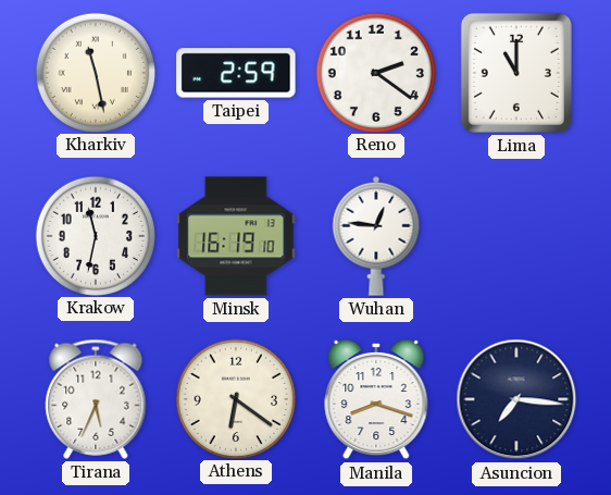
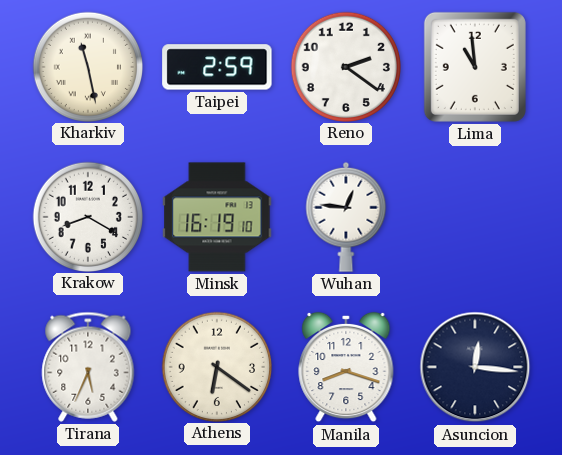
Lima: 11:00 -> 10:59
Krakow: 11:32 -> 8:20
Asuncion: 7:16 -> 12:16
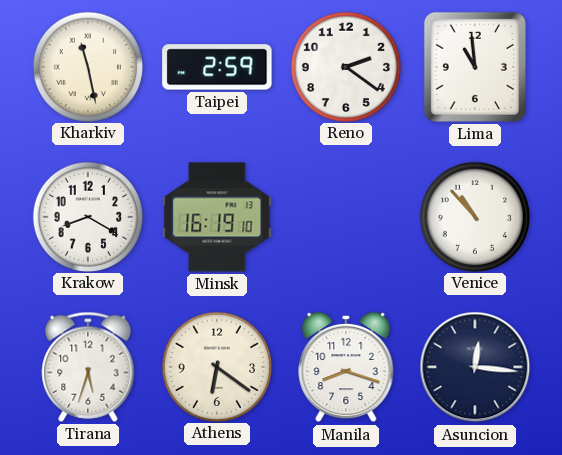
Wuhan: 12:46 -> none
Venice: none -> 10:53
Tirana: 5:34 -> 5:33
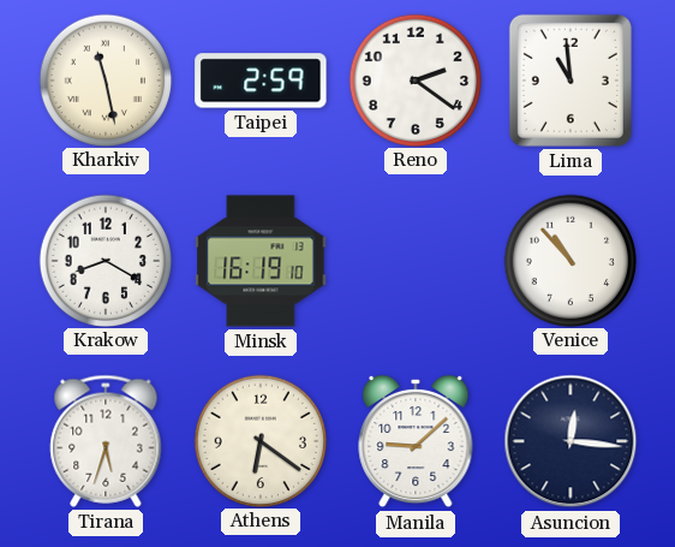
Manila: 8:18 -> 9:08
